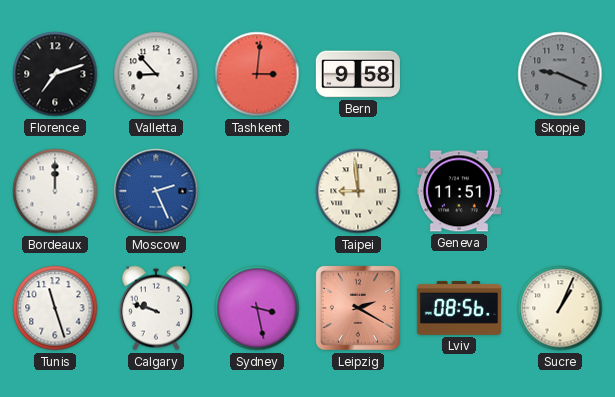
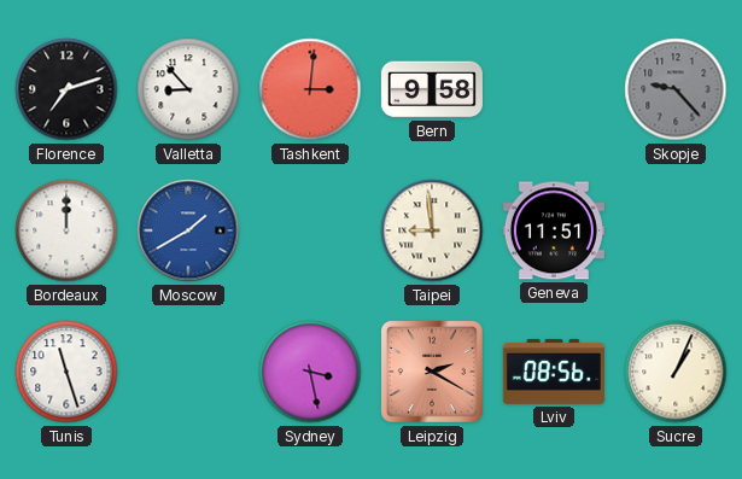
Skopje: 9:19 -> 9:23
Moscow: 2:26 -> 1:40
Calgary: 9:48 -> none
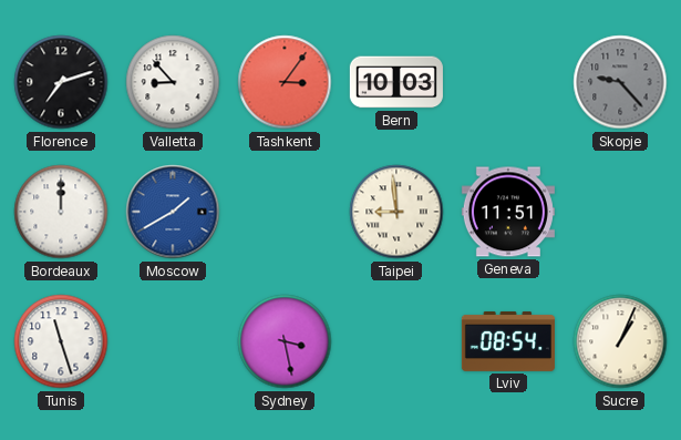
Tashkent: 3:01 -> 3:06
Bern: 9:58 -> 10:03
Leipzig: 2:20 -> none
Lviv: 08:56 -> 08:54
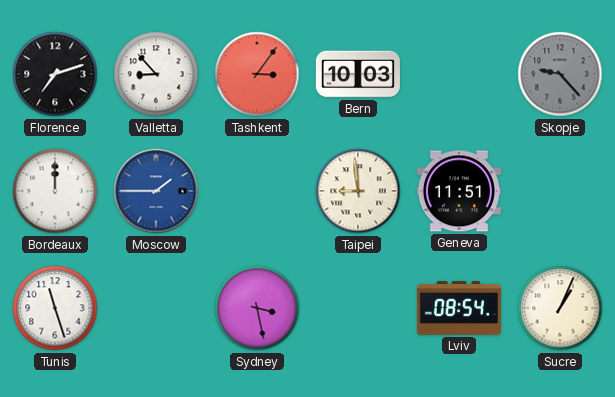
Moscow: 1:40 -> 1:45
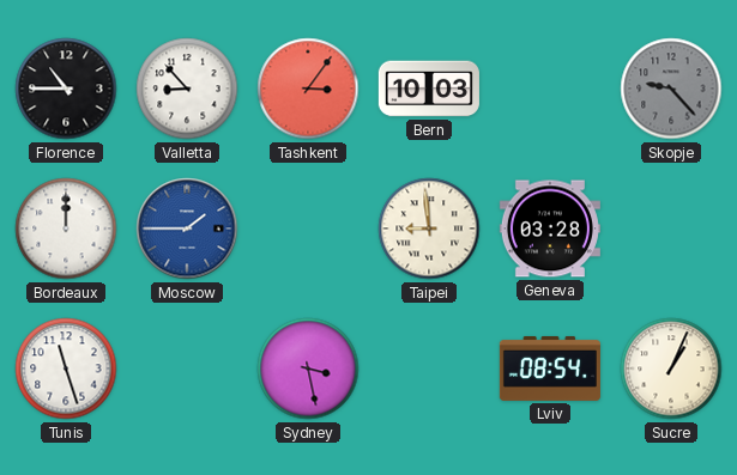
Florence: 7:12 -> 10:45
Geneva: 11:51 -> 03:28
